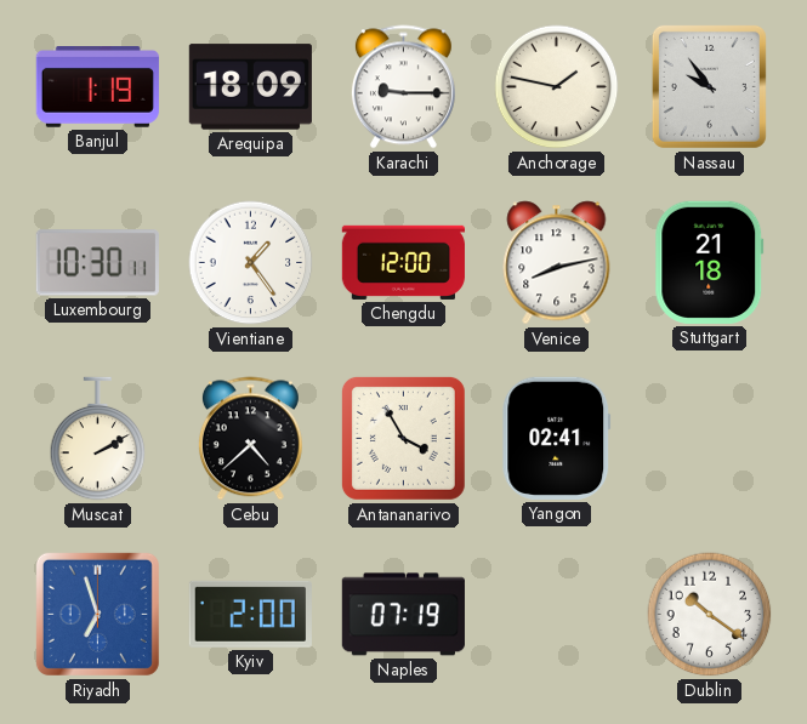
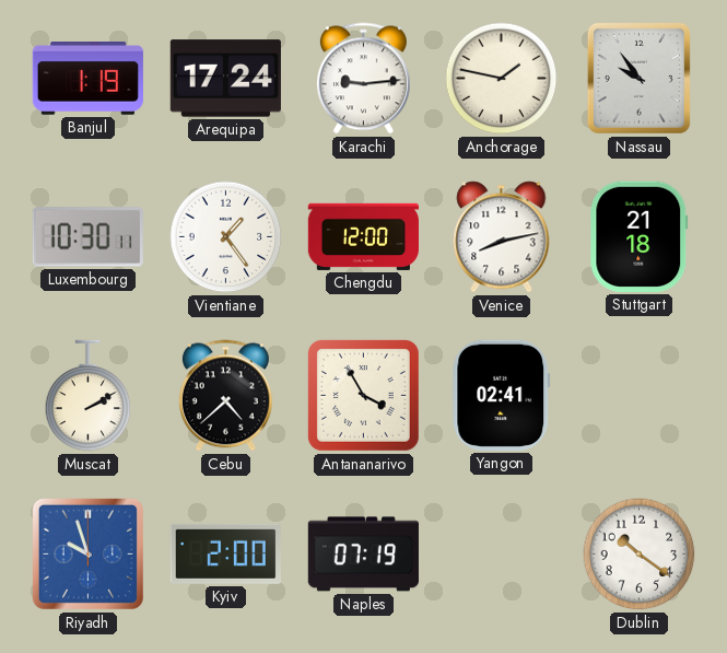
Arequipa: 18:09 -> 17:24
Karachi: 9:15 -> 9:14
Riyadh: 6:57 -> 9:57
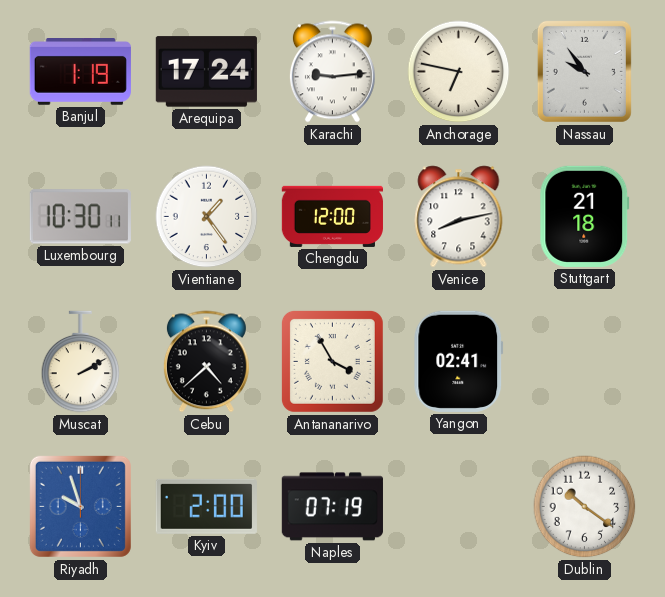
Anchorage: 1:47 -> 6:47
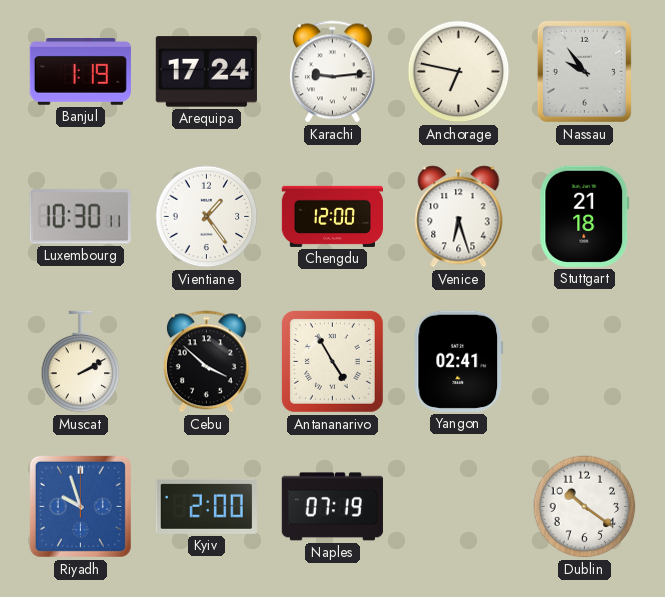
Venice: 8:13 -> 6:27
Cebu: 4:38 -> 3:52
Antananarivo: 3:55 -> 4:55
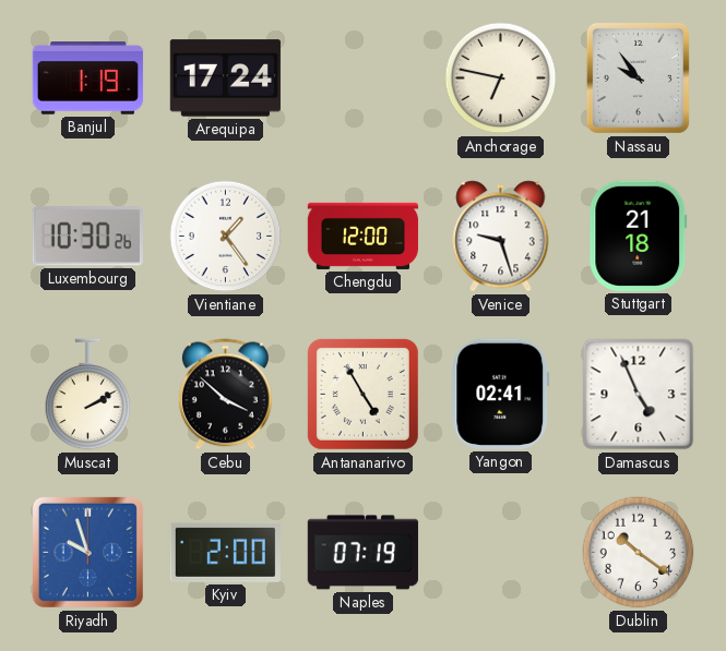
Karachi: 9:14 -> none
Luxembourg: 10:30:11 -> 10:30:26
Venice: 6:27 -> 9:27
Damascus: none -> 4:56
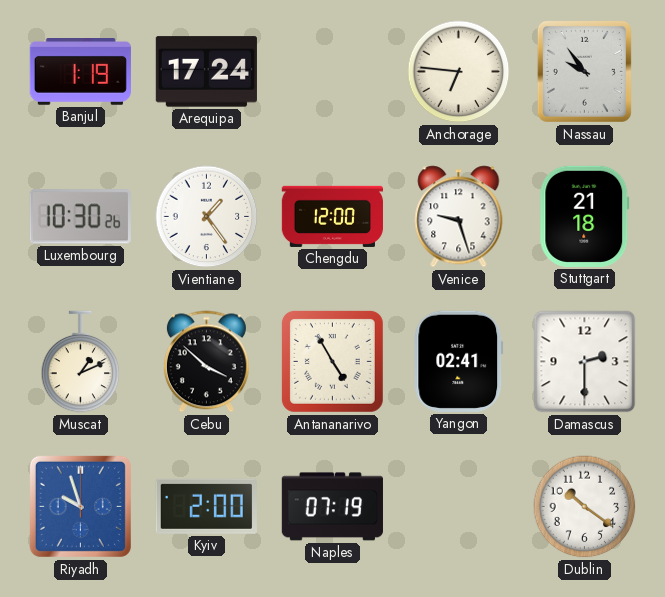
Anchorage: 6:47 -> 6:46
Muscat: 2:10 -> 1:11
Damascus: 4:56 -> 2:30
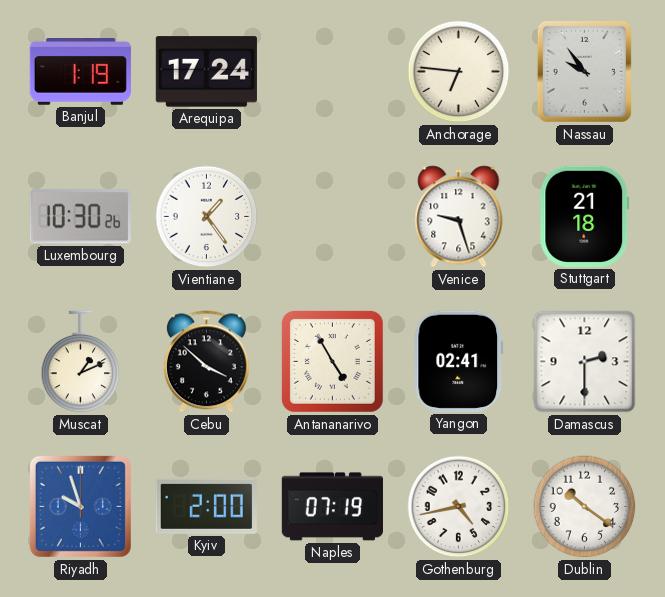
Chengdu: 12:00 -> none
Gothenburg: none -> 4:43
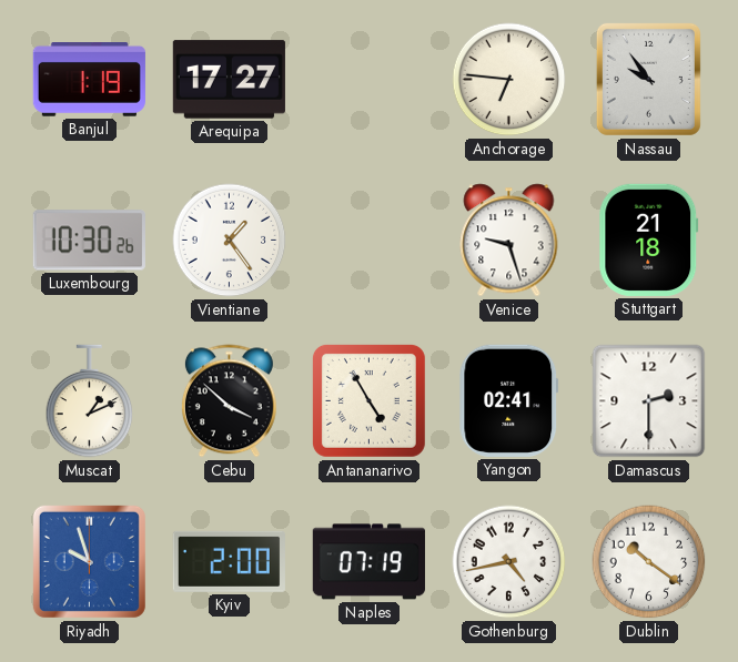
Arequipa: 17:24 -> 17:27
